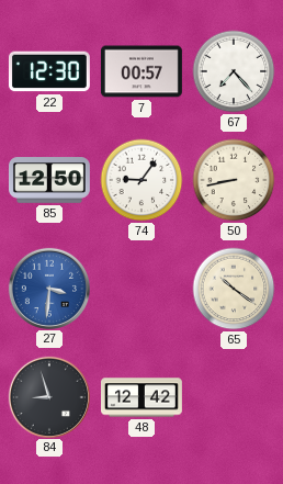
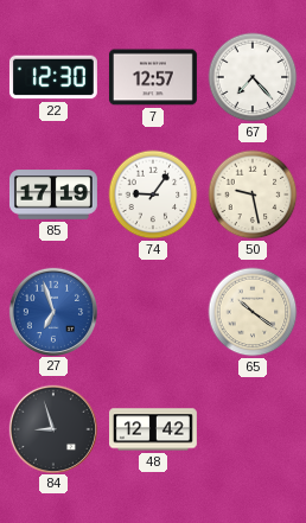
7: 00:57 -> 12:57
85: 12:50 -> 17:19
50: 8:43 -> 9:28
27: 3:31 -> 6:57
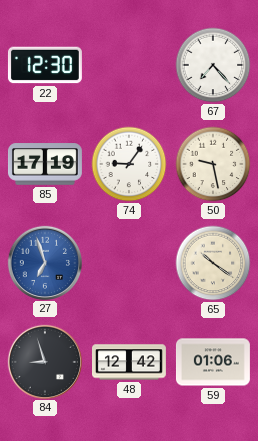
7: 12:57 -> none
59: none -> 01:06
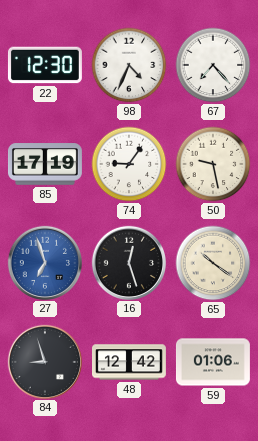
98: none -> 4:34
16: none -> 12:27
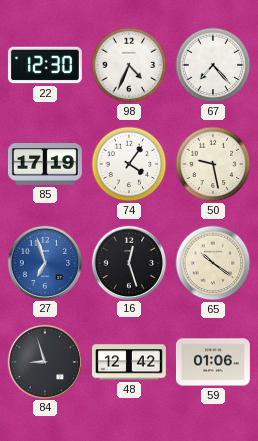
74: 9:06 -> 4:06
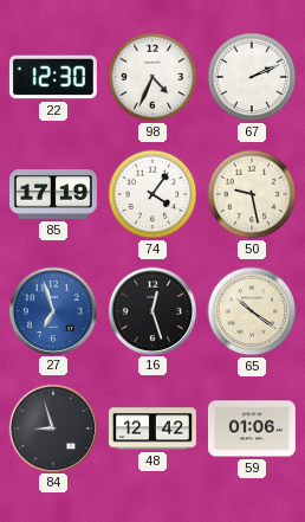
67: 7:23 -> 2:11
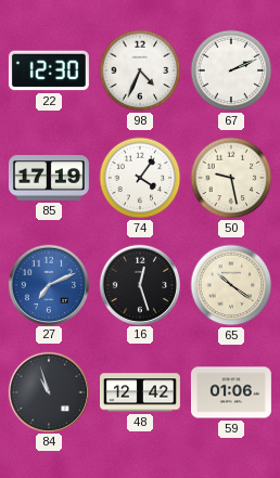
27: 6:57 -> 7:11
84: 8:57 -> 10:57
